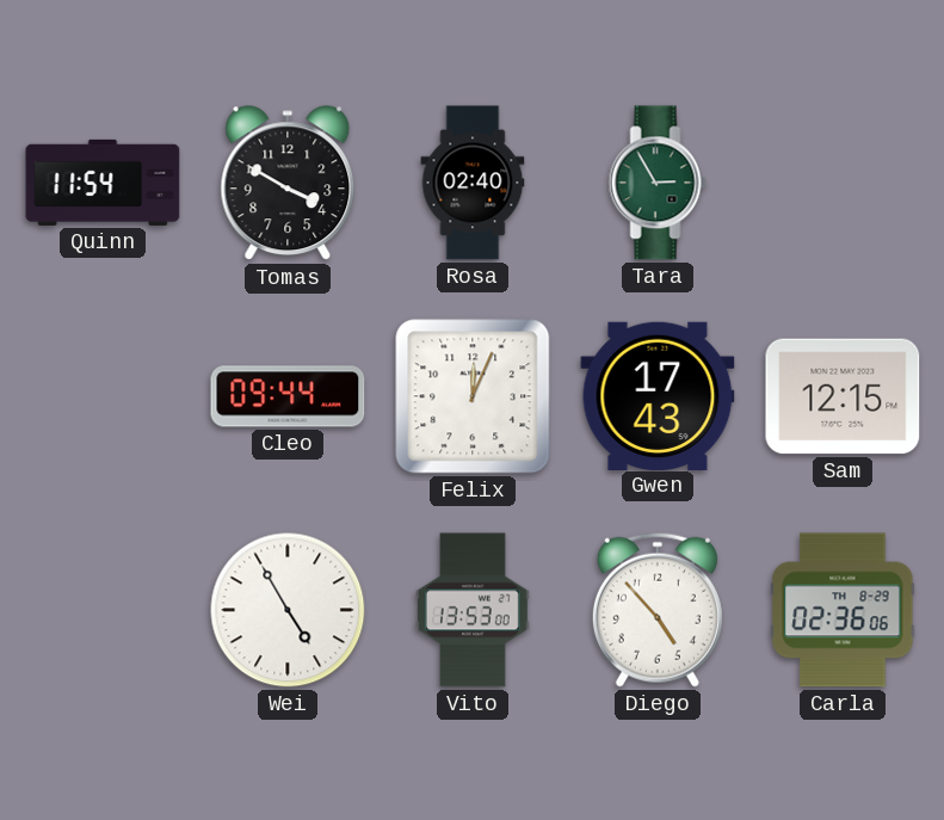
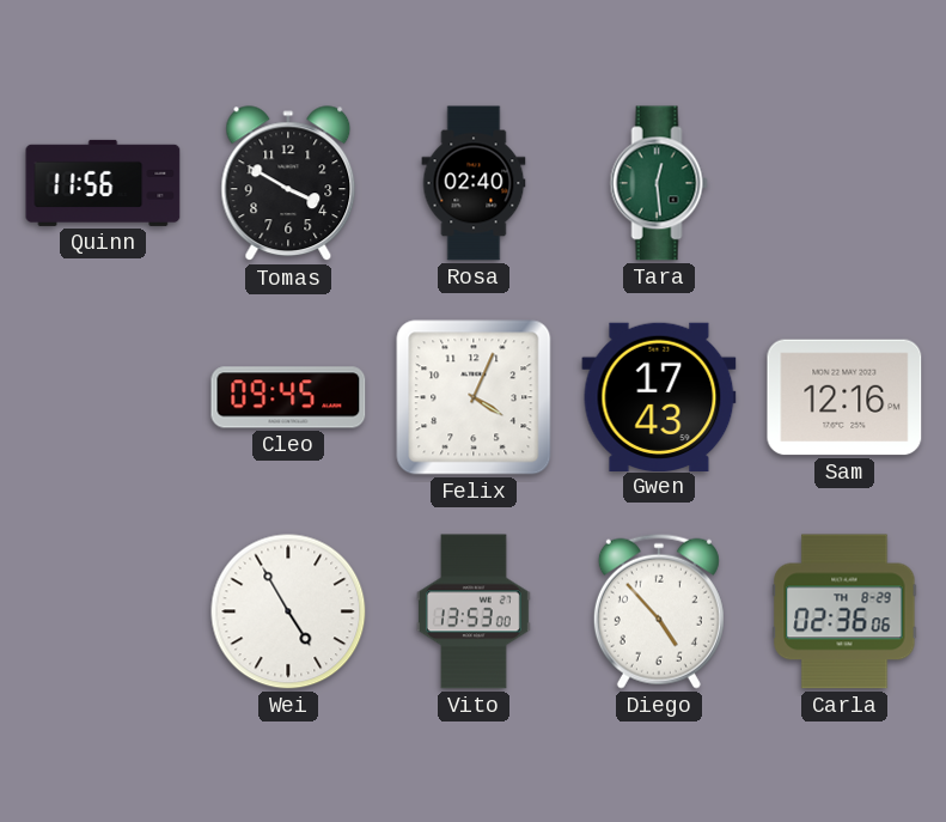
Quinn: 11:54 -> 11:56
Tara: 2:55 -> 12:29
Cleo: 09:44 -> 09:45
Felix: 12:04 -> 4:04
Sam: 12:15 -> 12:16
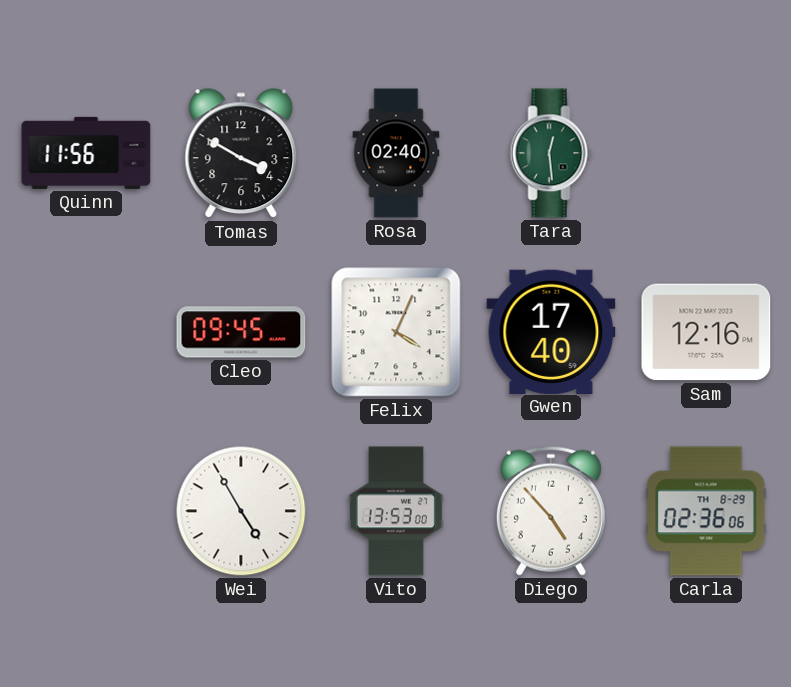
Gwen: 17:43 -> 17:40
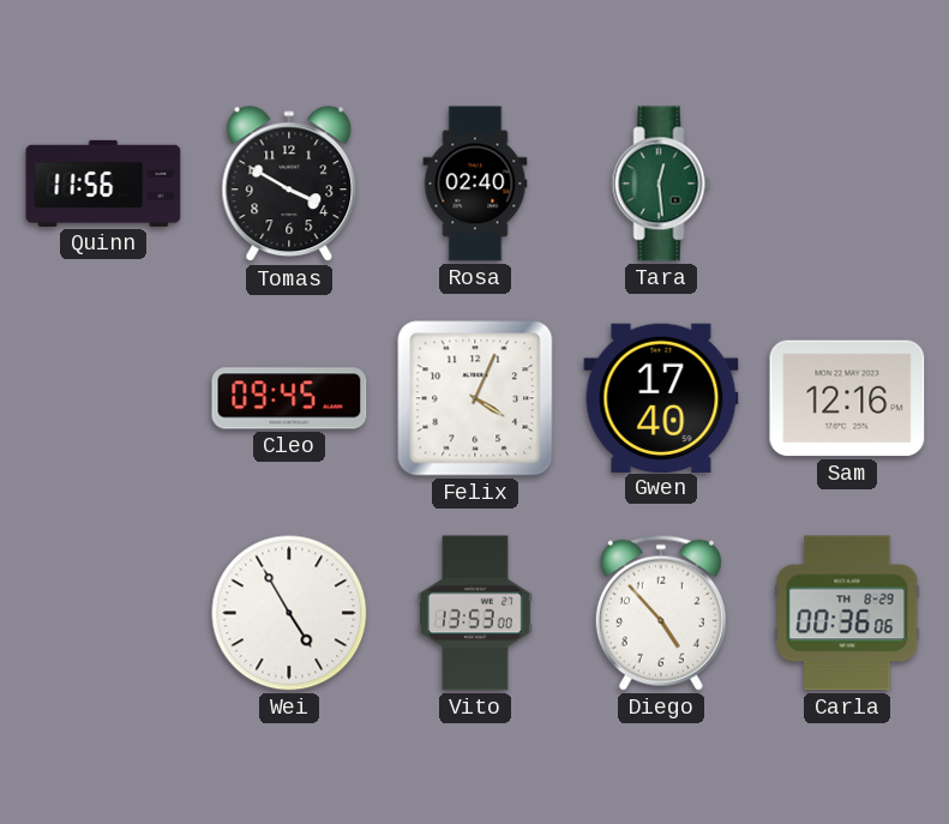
Carla: 02:36 -> 00:36
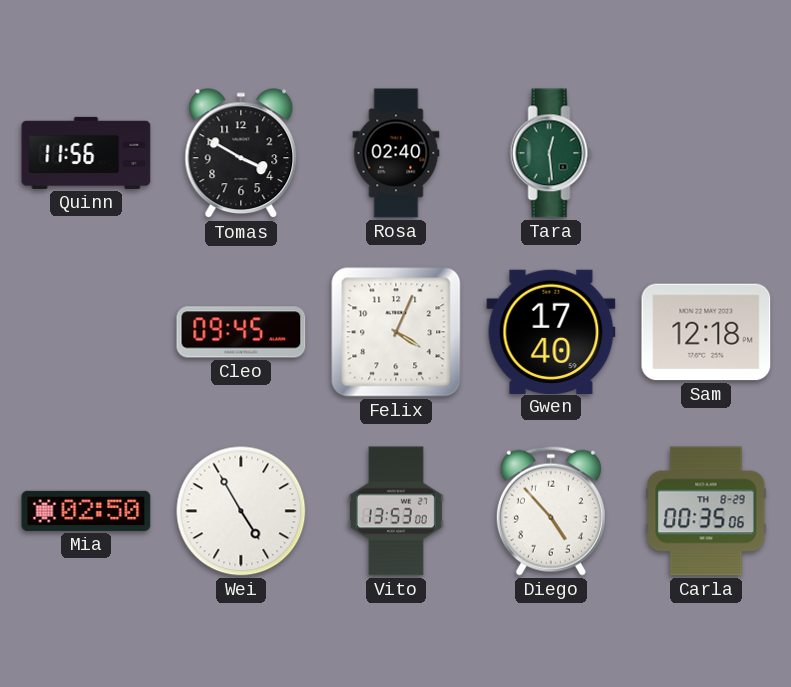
Sam: 12:16 -> 12:18
Mia: none -> 02:50
Carla: 00:36 -> 00:35
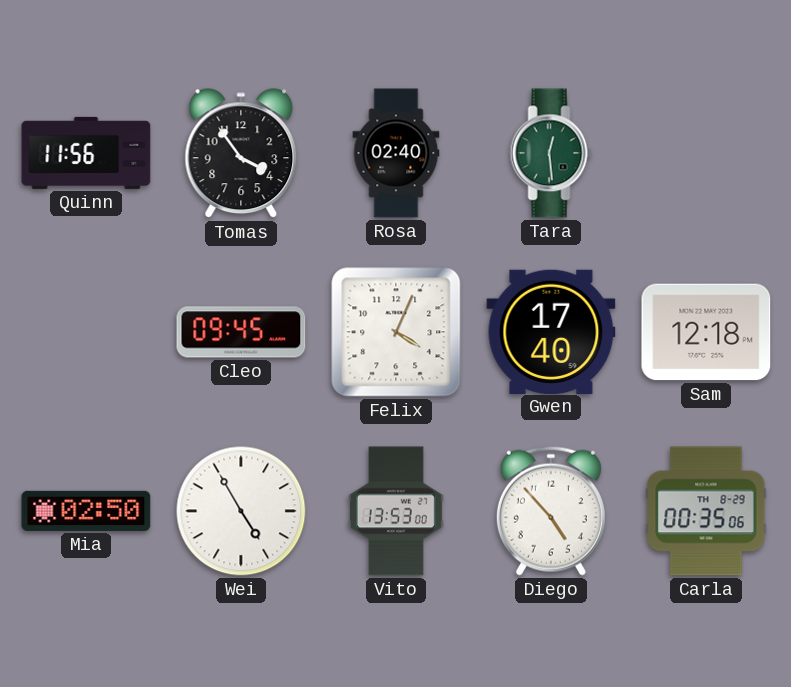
Tomas: 3:50 -> 3:54
